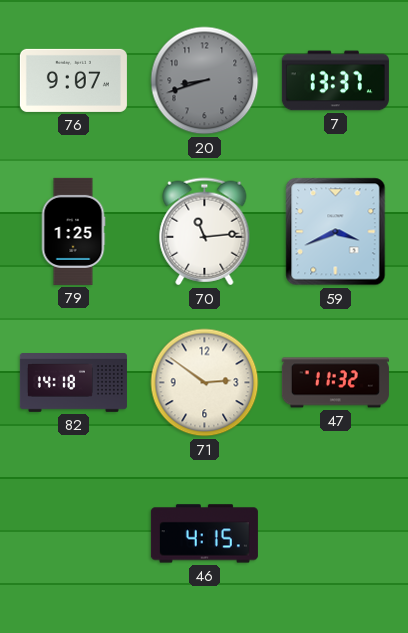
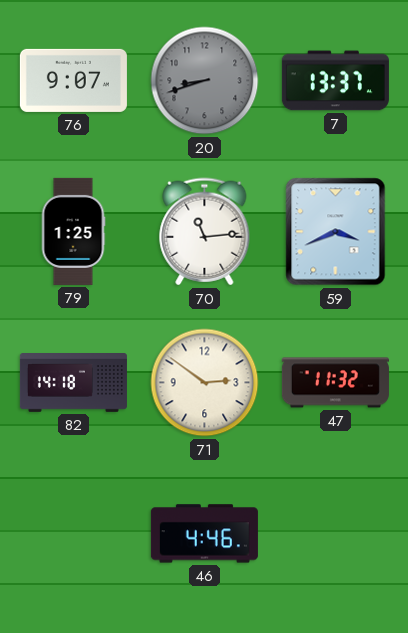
46: 4:15 -> 4:46
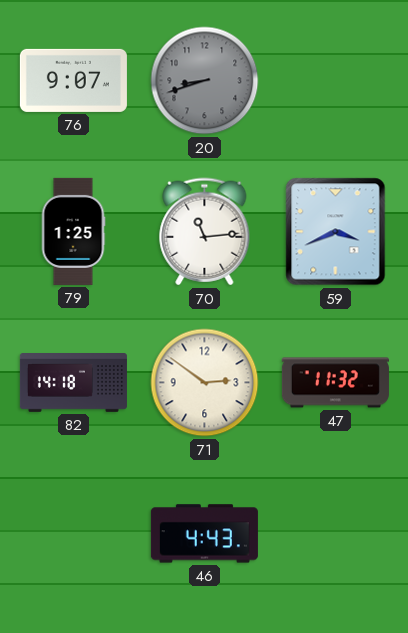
7: 13:37 -> none
46: 4:46 -> 4:43
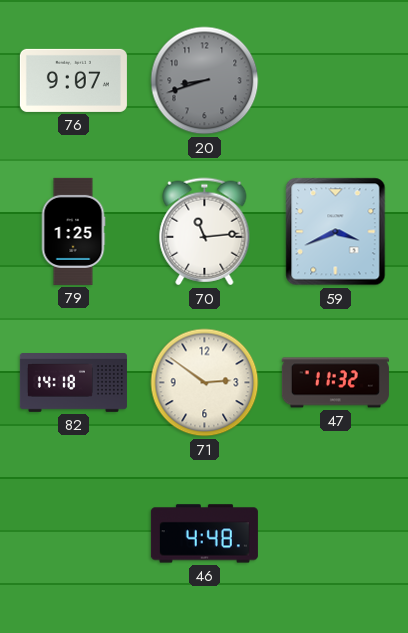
46: 4:43 -> 4:48
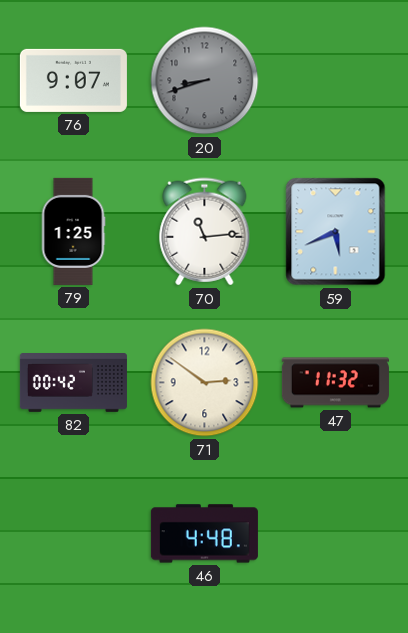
59: 3:41 -> 5:41
82: 14:18 -> 00:42
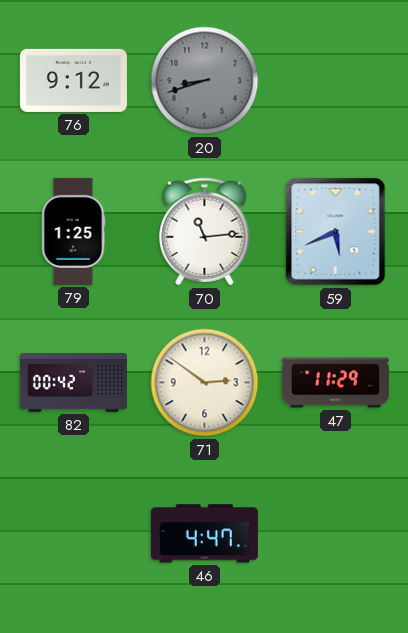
76: 9:07 -> 9:12
47: 11:32 -> 11:29
46: 4:48 -> 4:47
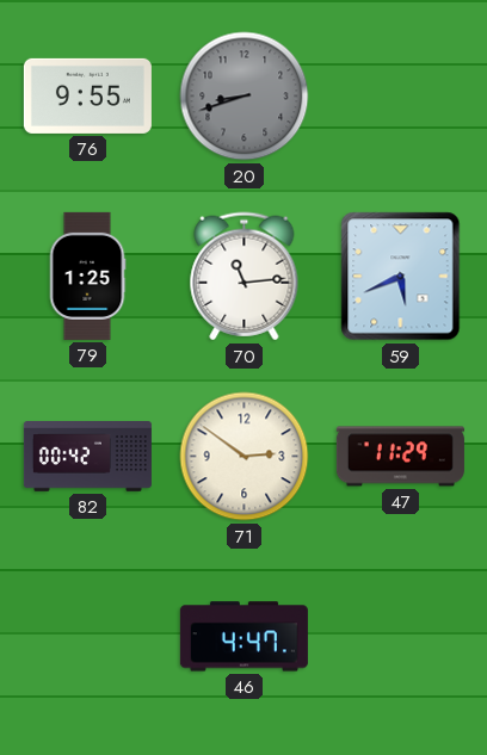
76: 9:12 -> 9:55
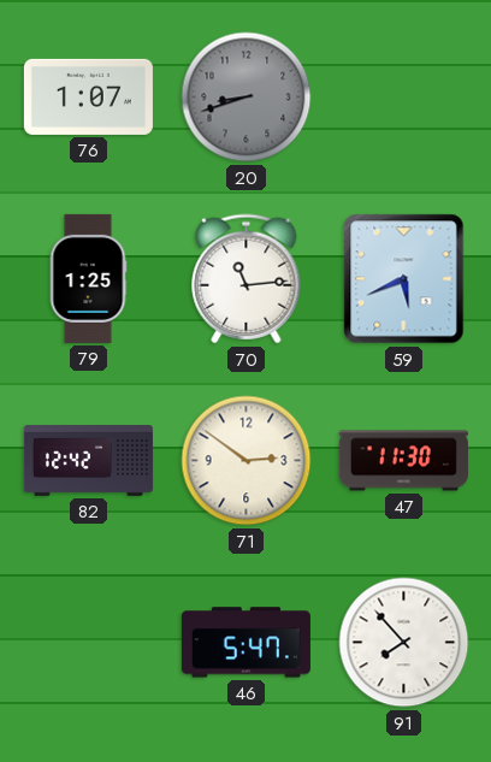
76: 9:55 -> 1:07
82: 00:42 -> 12:42
47: 11:29 -> 11:30
46: 4:47 -> 5:47
91: none -> 7:53
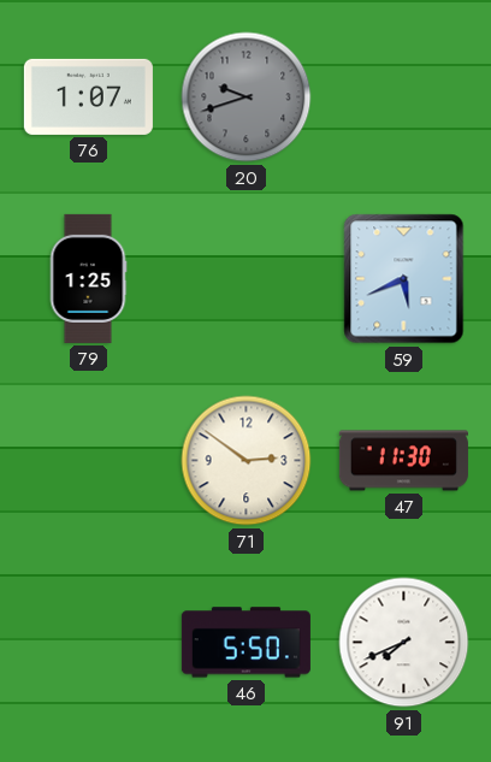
20: 8:42 -> 9:42
70: 11:14 -> none
82: 12:42 -> none
46: 5:47 -> 5:50
91: 7:53 -> 7:41
